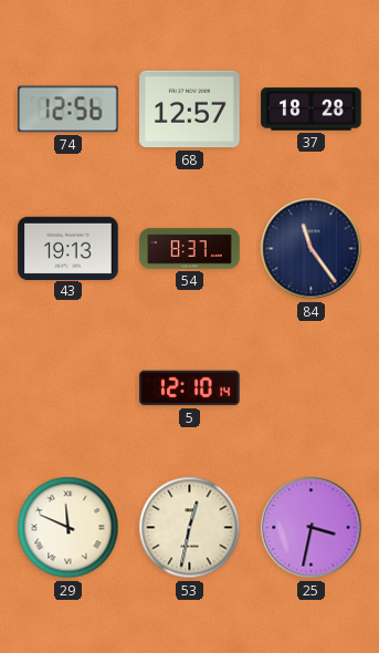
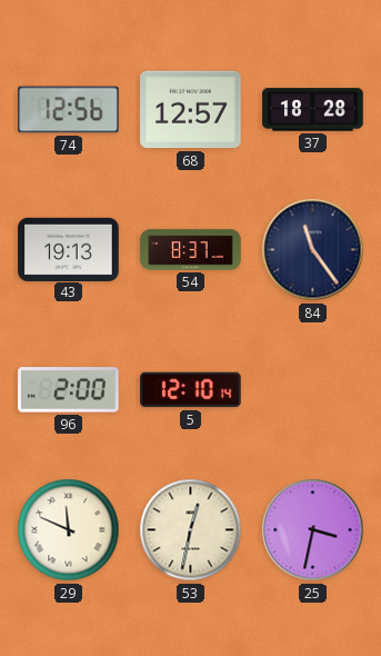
96: none -> 2:00
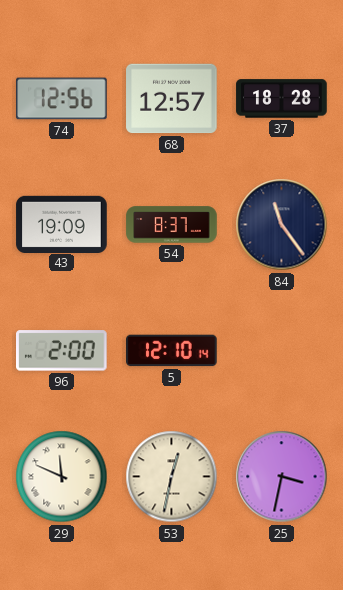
43: 19:13 -> 19:09
